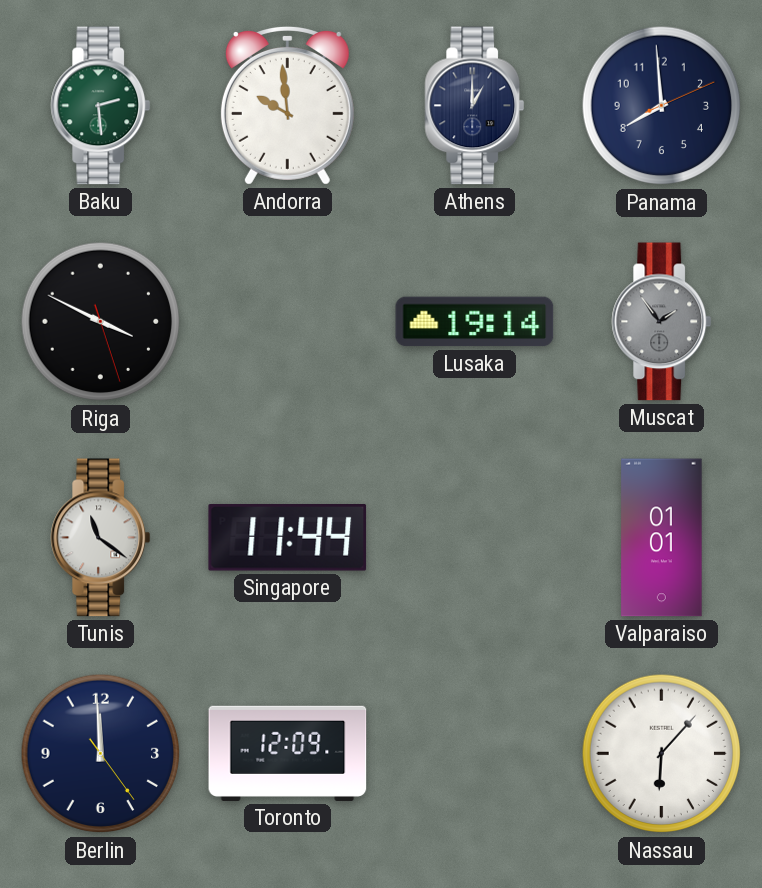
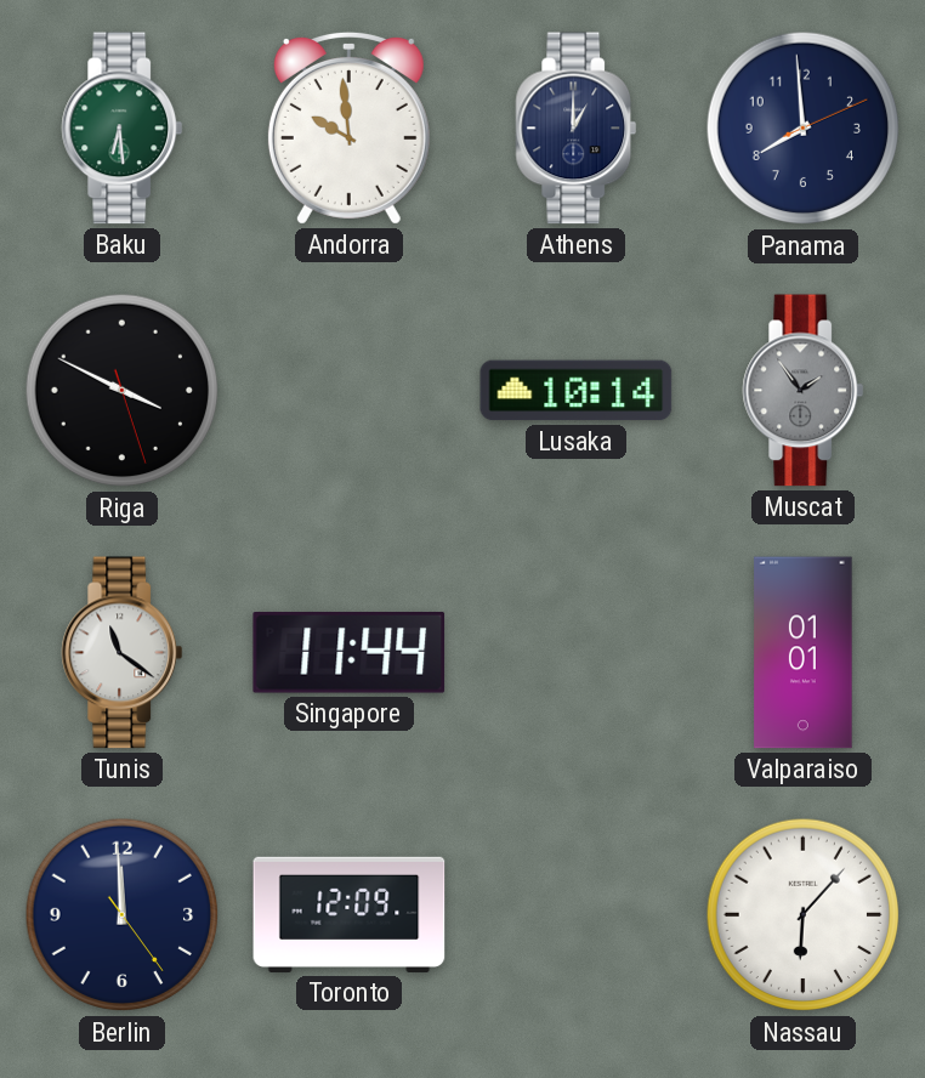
Baku: 2:29 -> 6:29
Lusaka: 19:14 -> 10:14
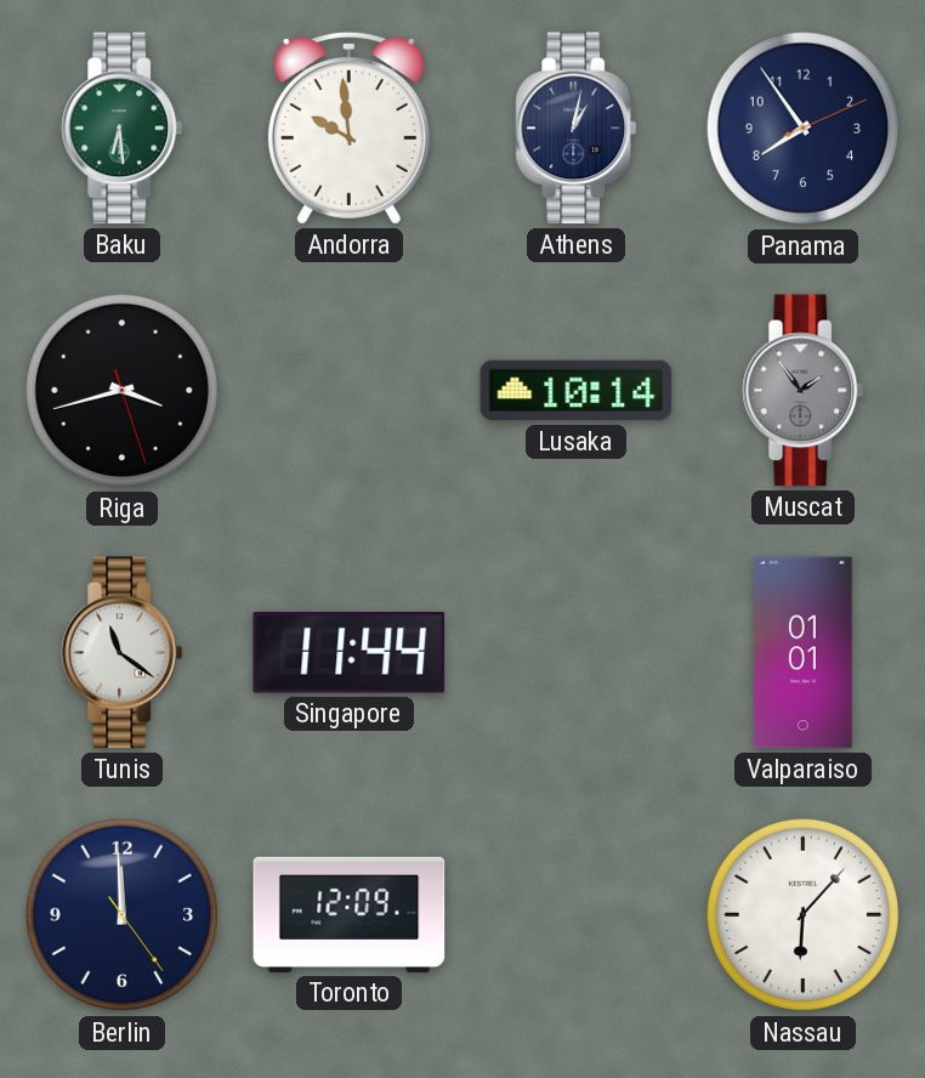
Athens: 1:00 -> 1:02
Panama: 7:59 -> 7:54
Riga: 3:49 -> 3:42
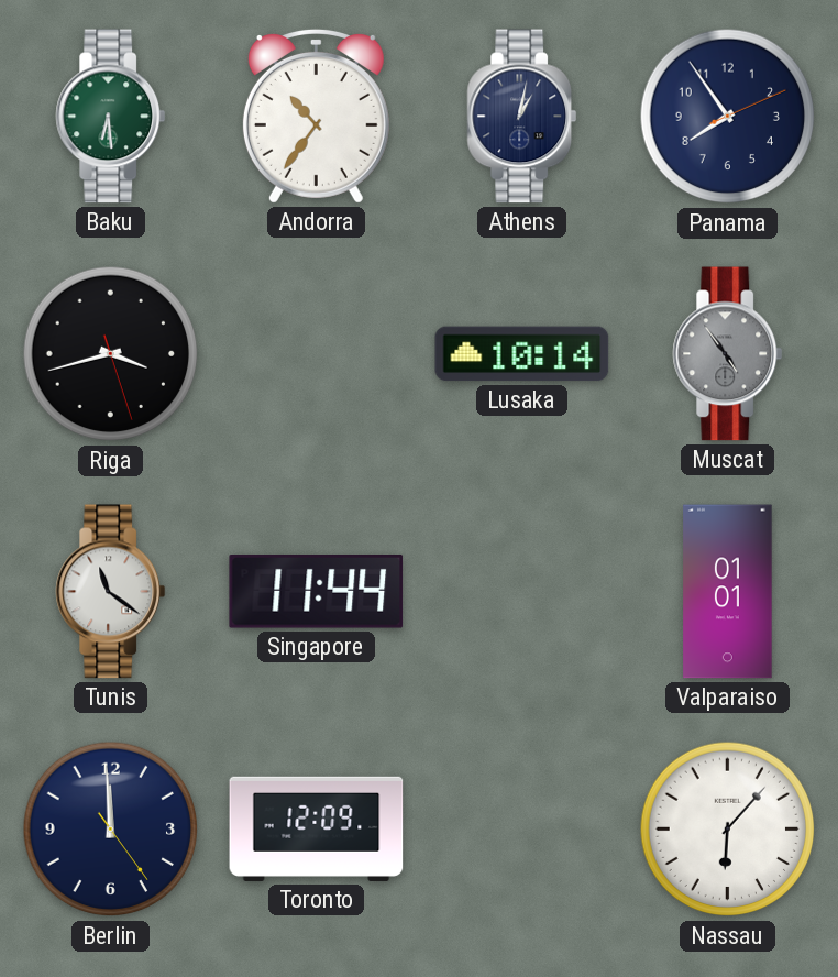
Andorra: 9:59 -> 10:36
Muscat: 1:54 -> 4:54
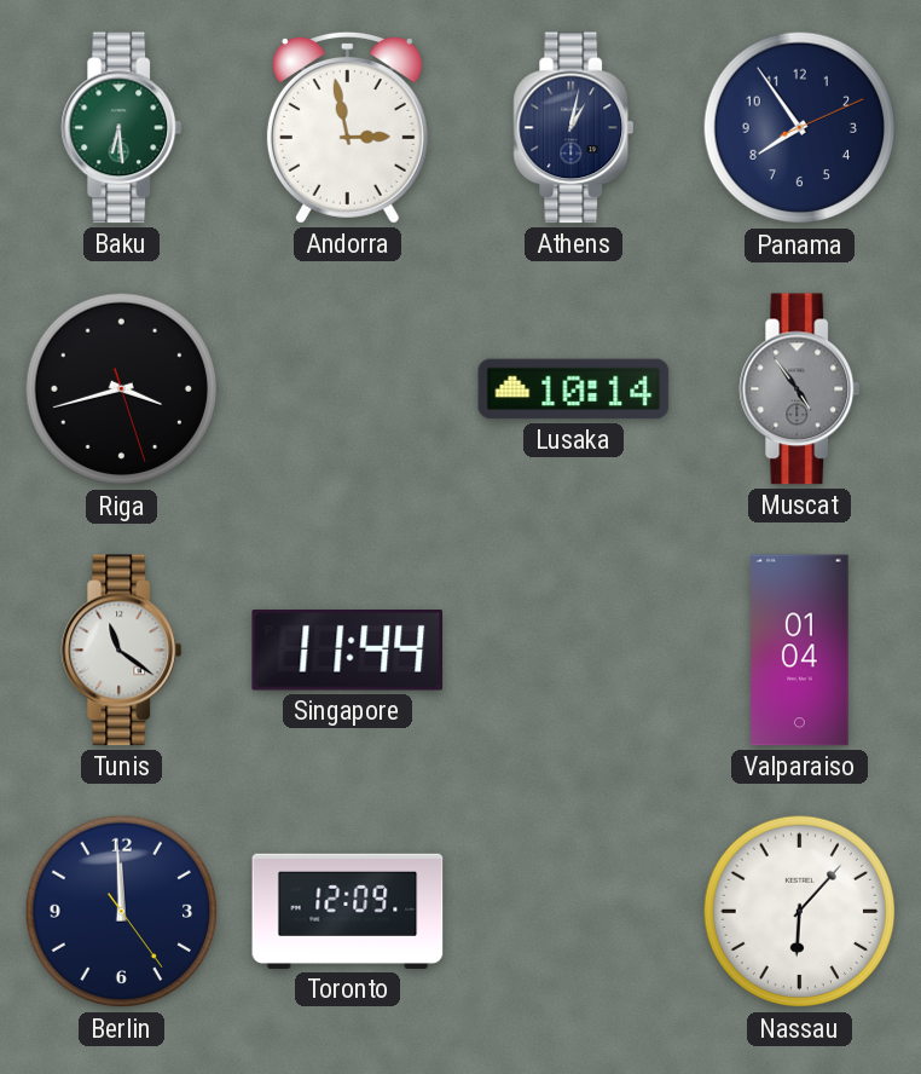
Andorra: 10:36 -> 2:58
Valparaiso: 01:01 -> 01:04
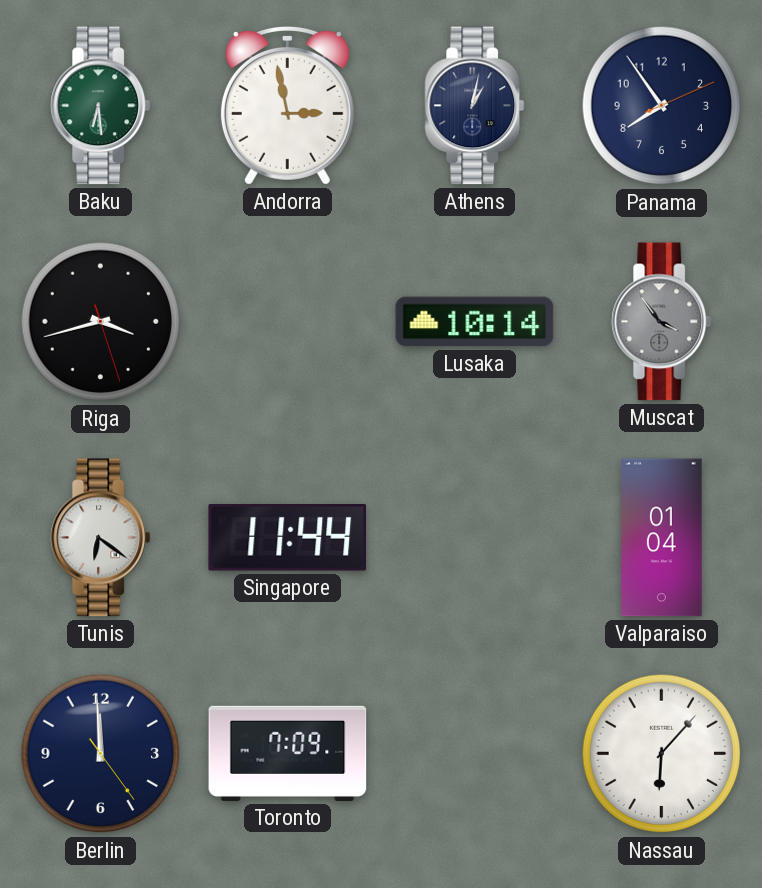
Muscat: 4:54 -> 3:54
Tunis: 11:21 -> 6:21
Toronto: 12:09 -> 7:09
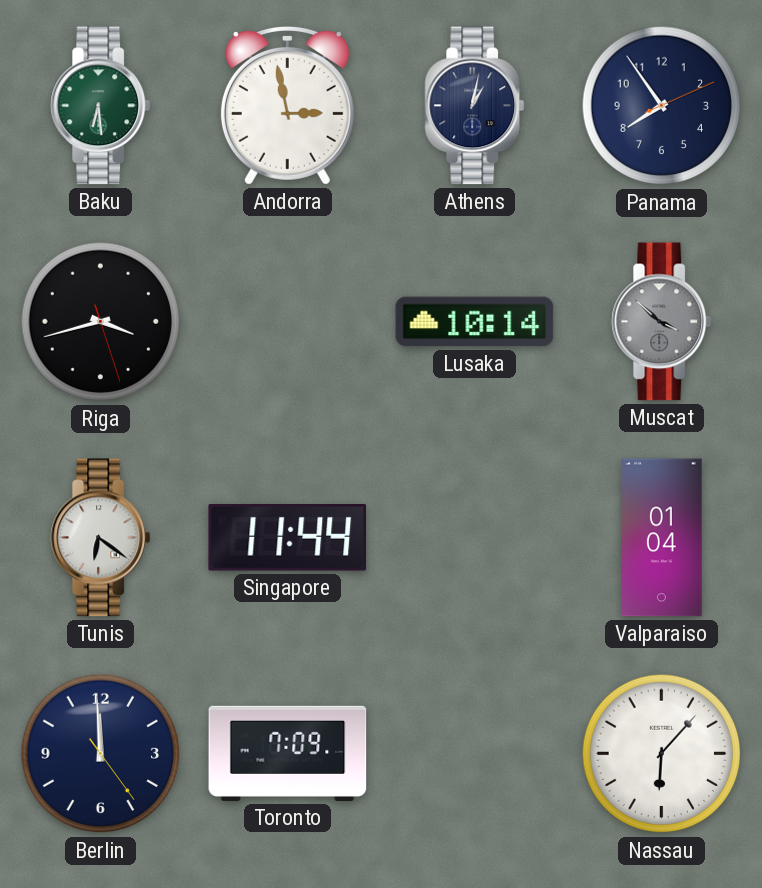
Muscat: 3:54 -> 3:52
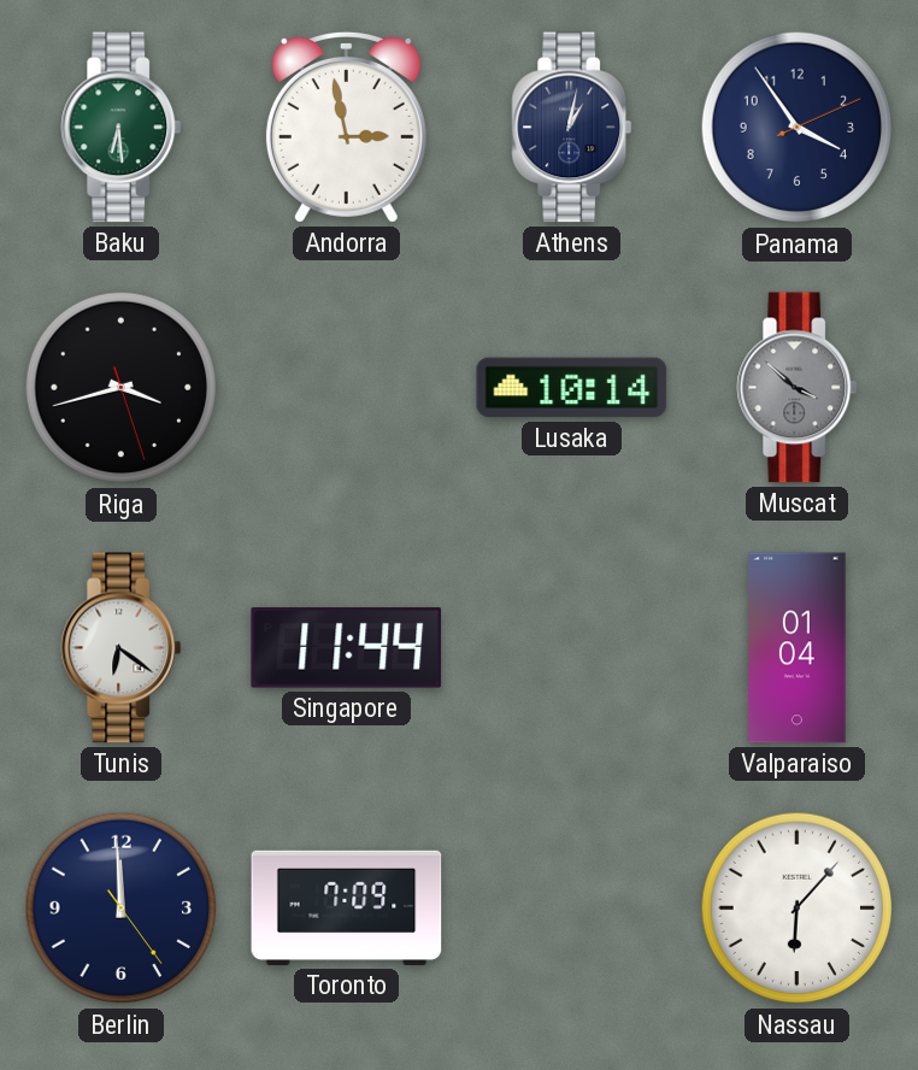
Panama: 7:54 -> 3:54
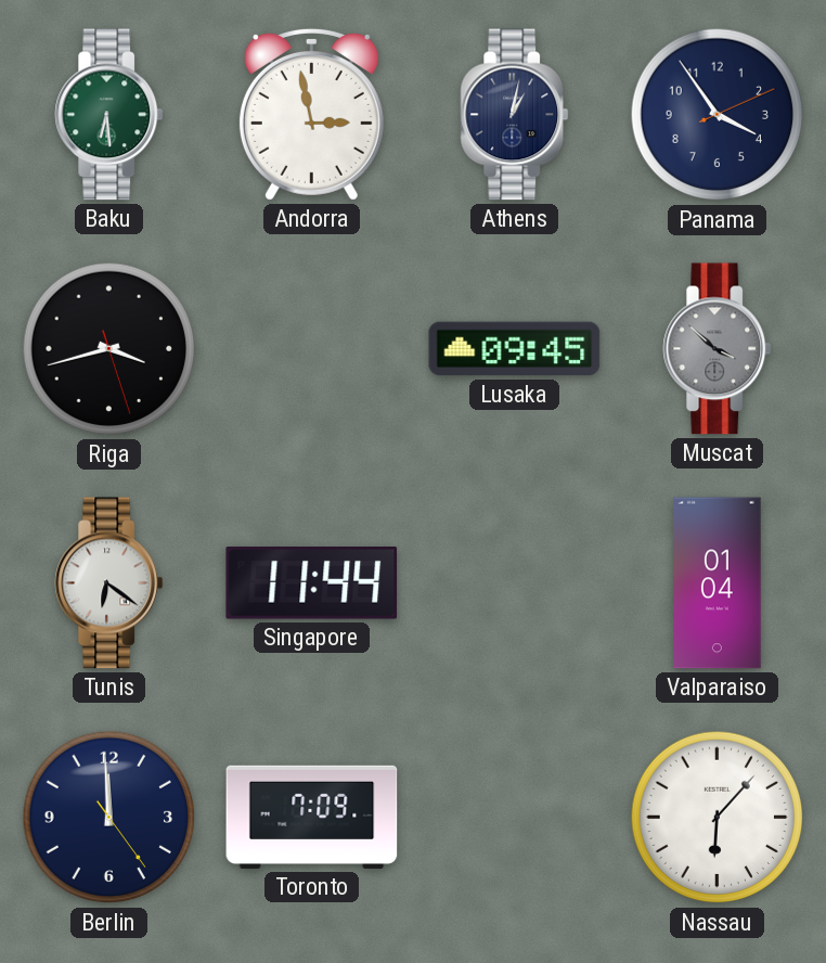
Lusaka: 10:14 -> 09:45
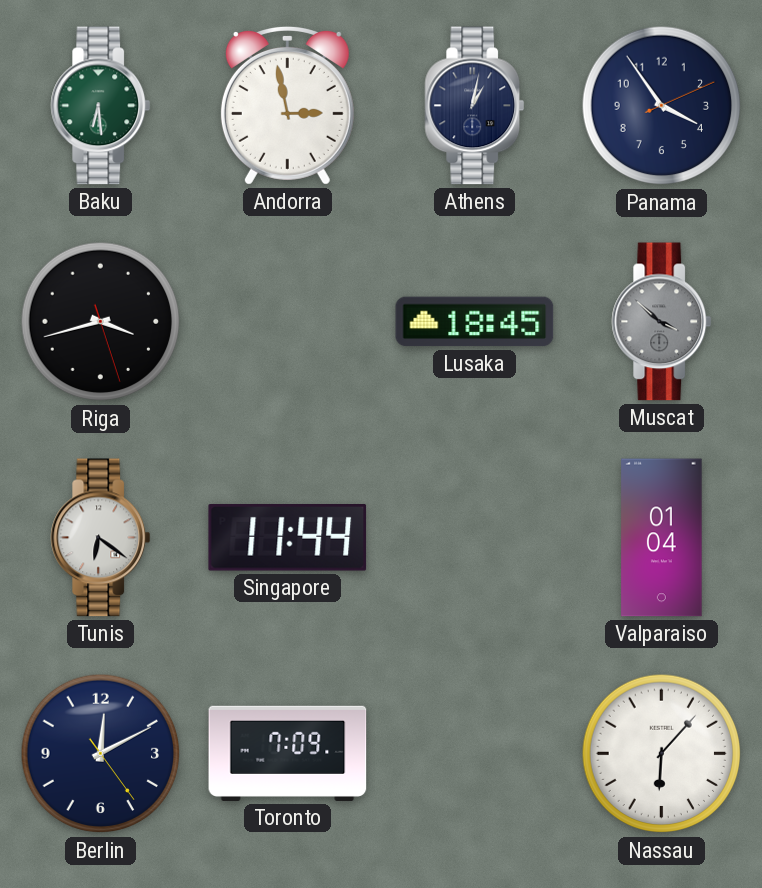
Lusaka: 09:45 -> 18:45
Berlin: 11:59 -> 12:10
